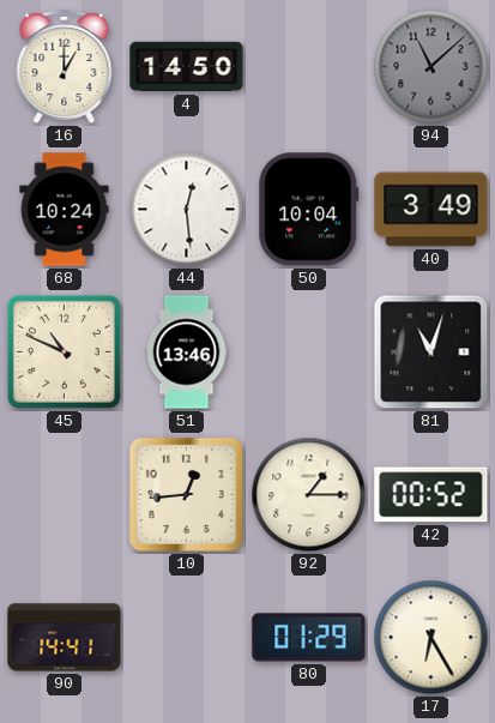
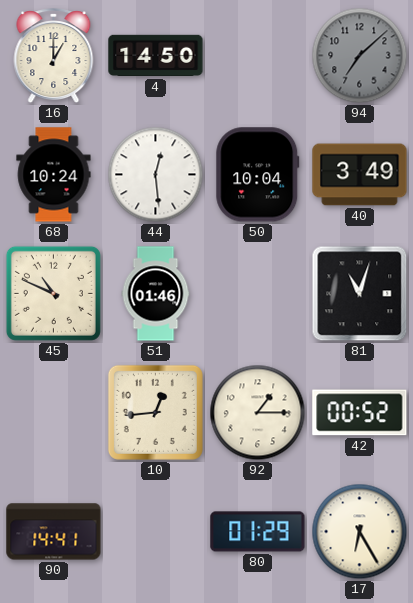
94: 11:08 -> 7:08
51: 13:46 -> 01:46
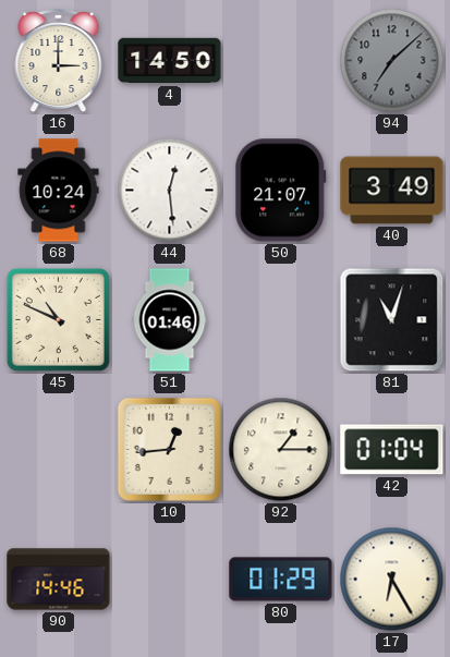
16: 1:00 -> 3:00
50: 10:04 -> 21:07
42: 00:52 -> 01:04
90: 14:41 -> 14:46
